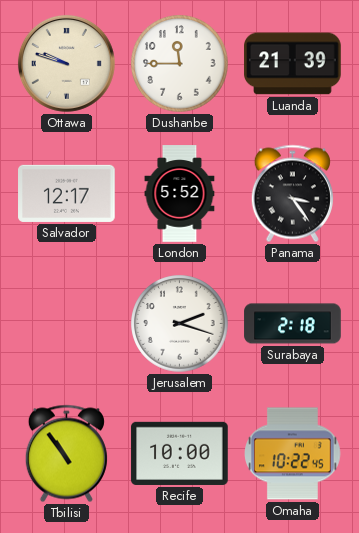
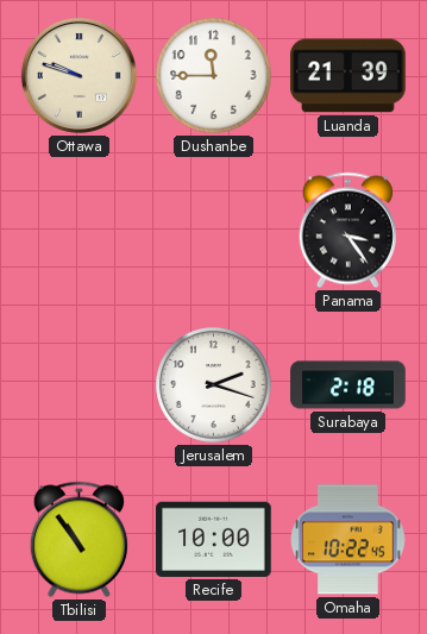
Salvador: 12:17 -> none
London: 5:52 -> none
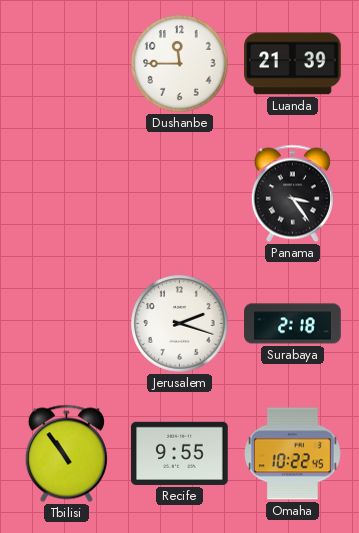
Ottawa: 9:48 -> none
Recife: 10:00 -> 9:55
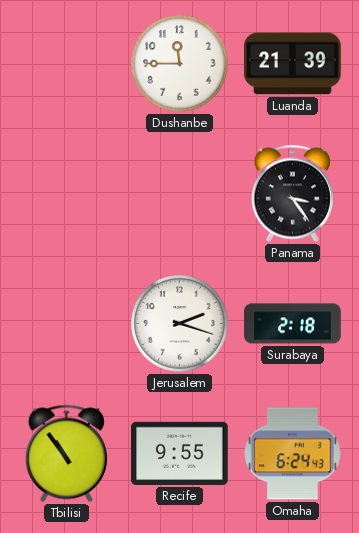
Omaha: 10:22 -> 6:24
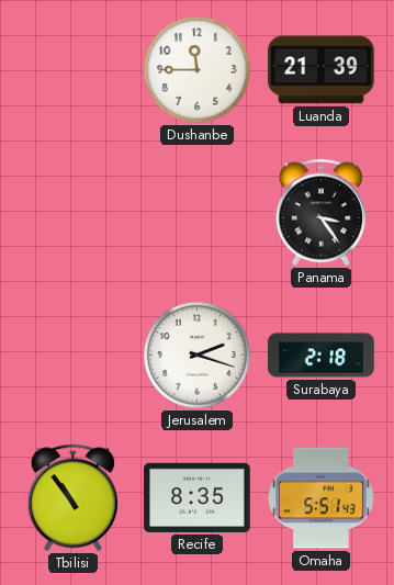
Recife: 9:55 -> 8:35
Omaha: 6:24 -> 5:51
